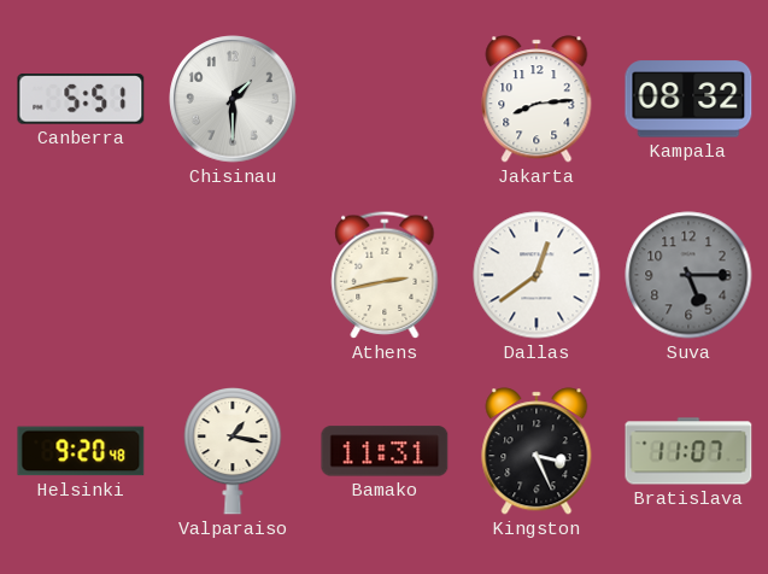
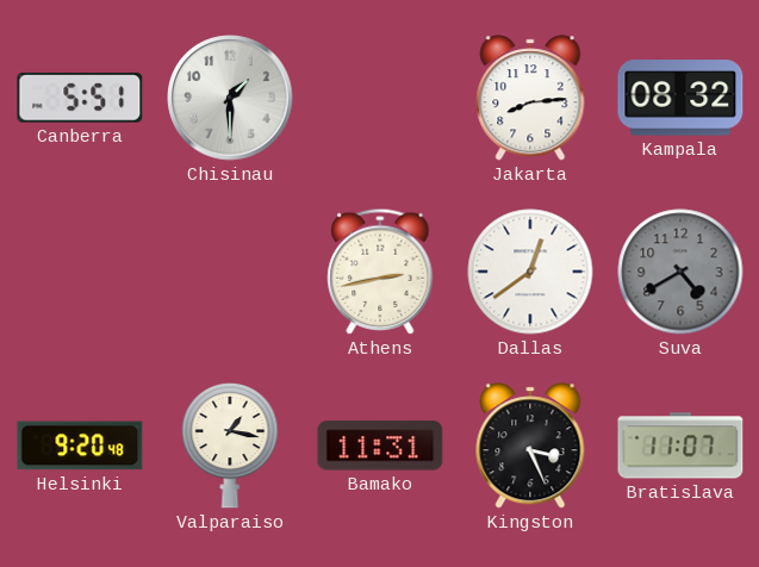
Suva: 5:15 -> 4:40
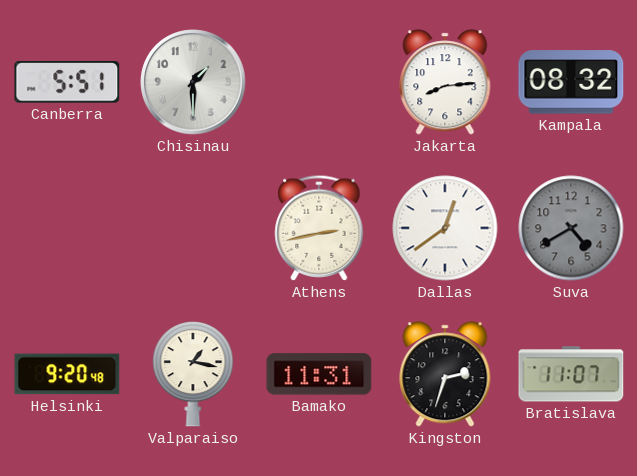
Kingston: 3:26 -> 2:33
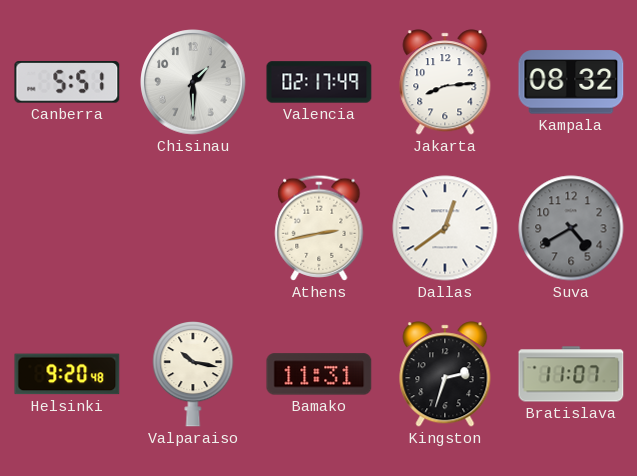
Valencia: none -> 02:17
Valparaiso: 1:17 -> 10:17
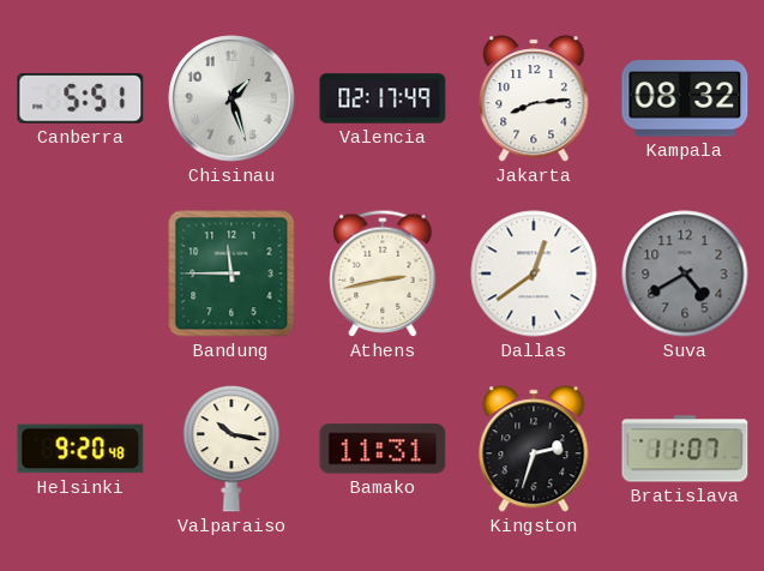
Chisinau: 1:30 -> 1:27
Bandung: none -> 11:45
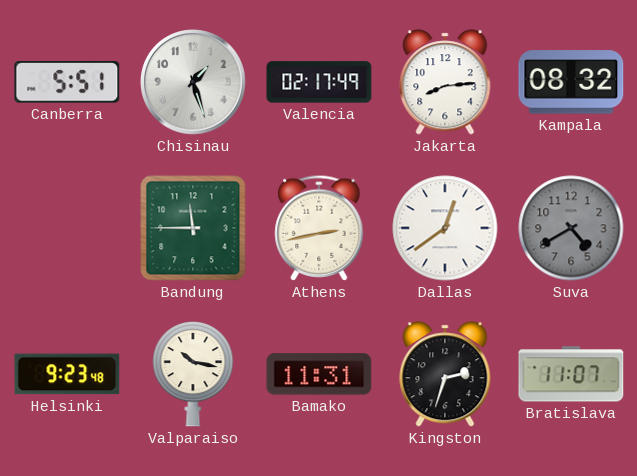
Helsinki: 9:20 -> 9:23
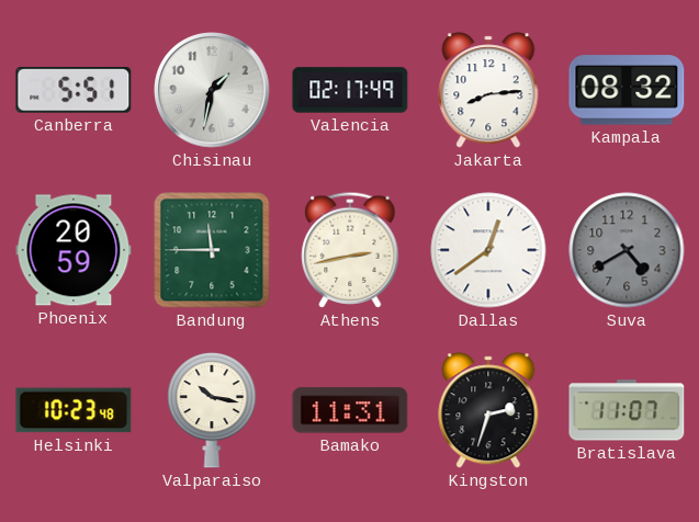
Chisinau: 1:27 -> 1:32
Phoenix: none -> 20:59
Helsinki: 9:23 -> 10:23
